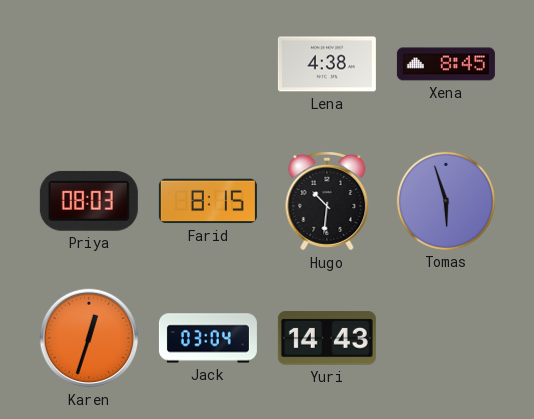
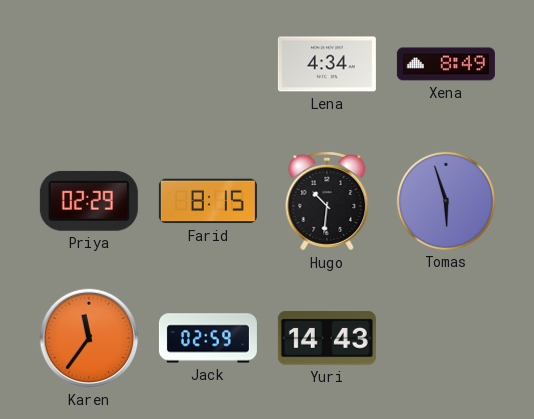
Lena: 4:38 -> 4:34
Xena: 8:45 -> 8:49
Priya: 08:03 -> 02:29
Karen: 12:33 -> 11:36
Jack: 03:04 -> 02:59
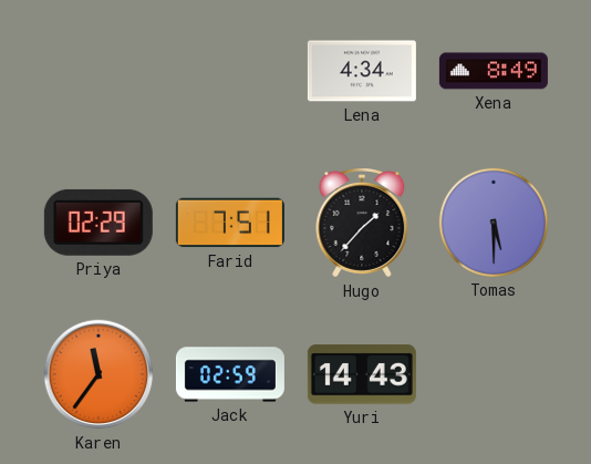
Farid: 8:15 -> 7:51
Hugo: 10:31 -> 1:37
Tomas: 5:57 -> 5:30
